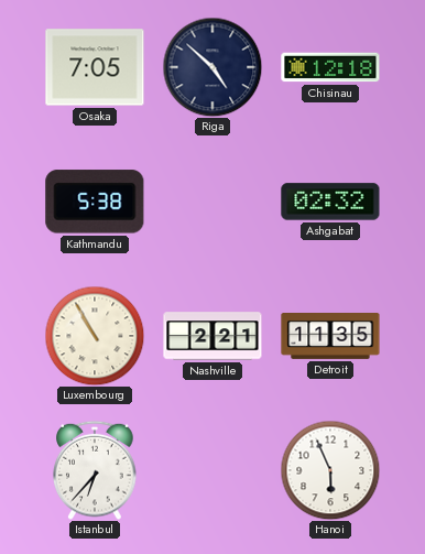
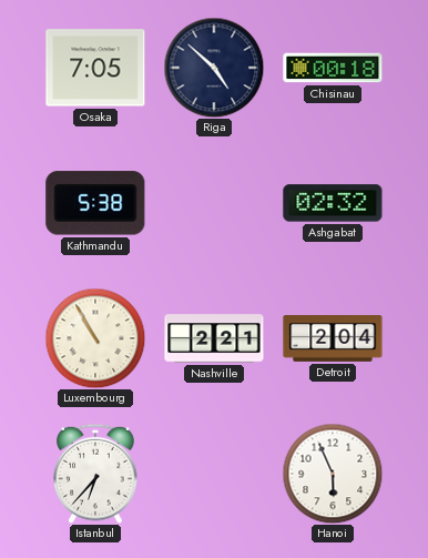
Chisinau: 12:18 -> 00:18
Detroit: 11:35 -> 2:04
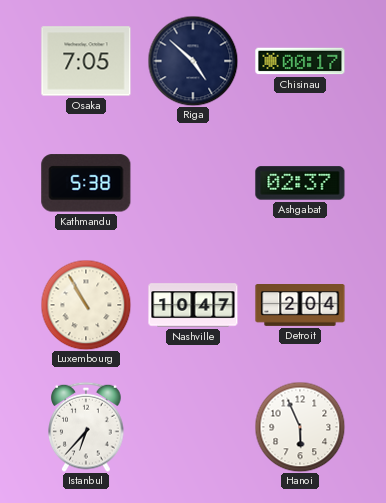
Chisinau: 00:18 -> 00:17
Ashgabat: 02:32 -> 02:37
Nashville: 2:21 -> 10:47
